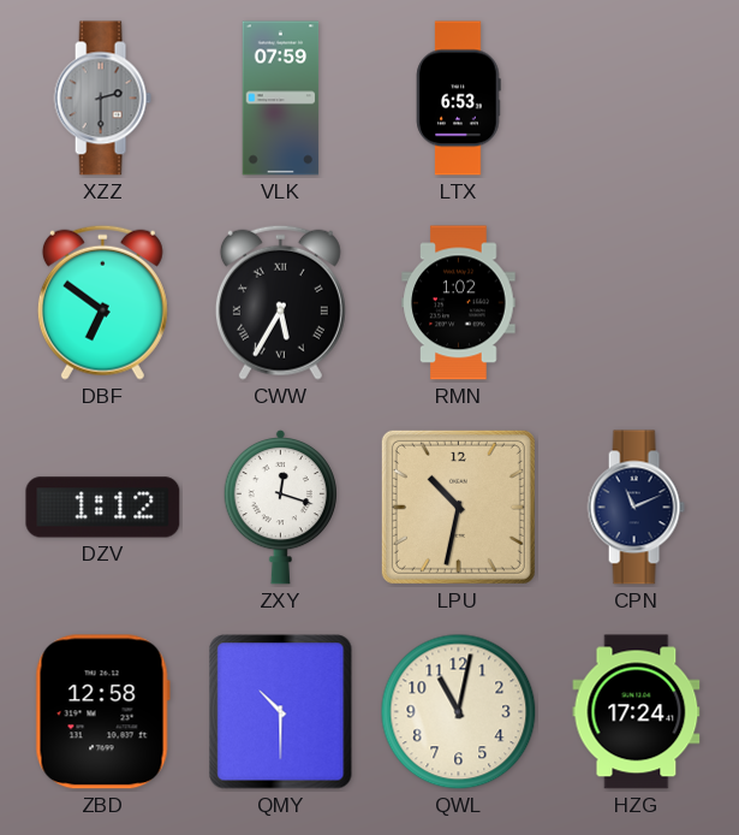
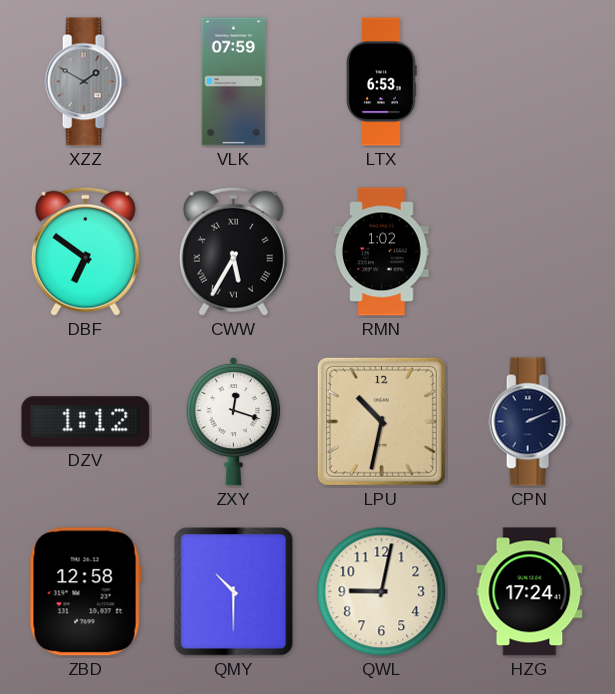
XZZ: 2:30 -> 1:50
CPN: 11:11 -> 2:11
QWL: 11:02 -> 9:02
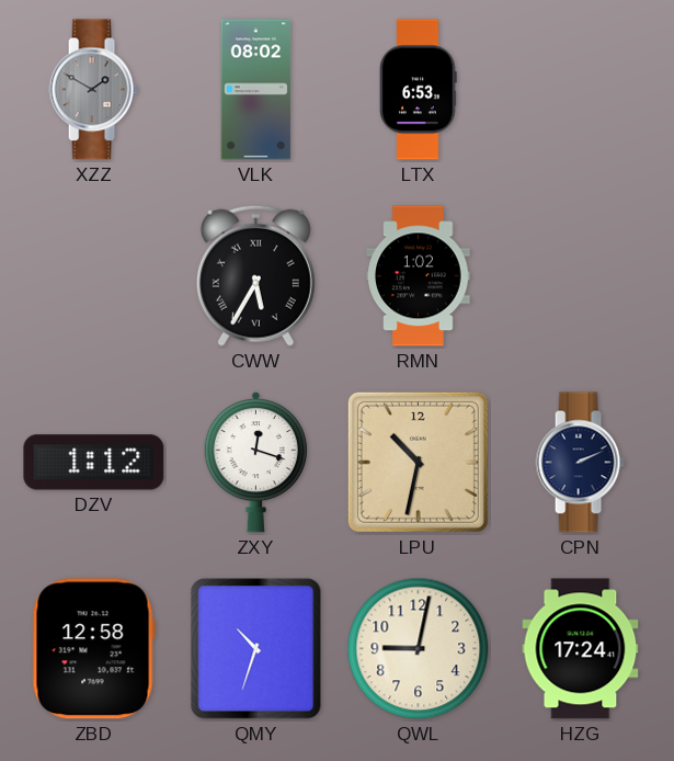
VLK: 07:59 -> 08:02
DBF: 6:51 -> none
QMY: 10:30 -> 10:33
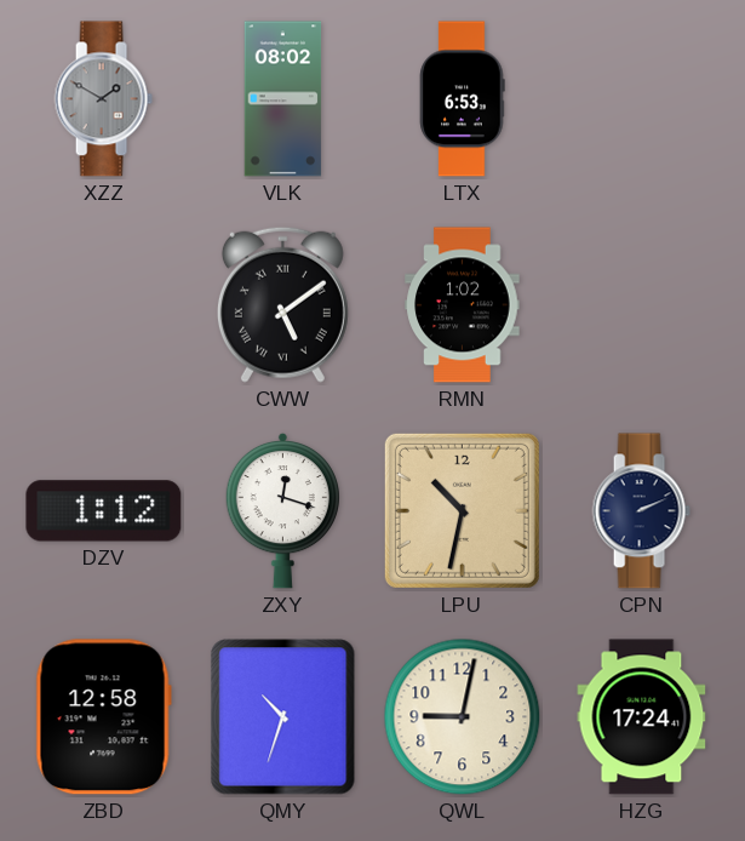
CWW: 5:35 -> 5:09
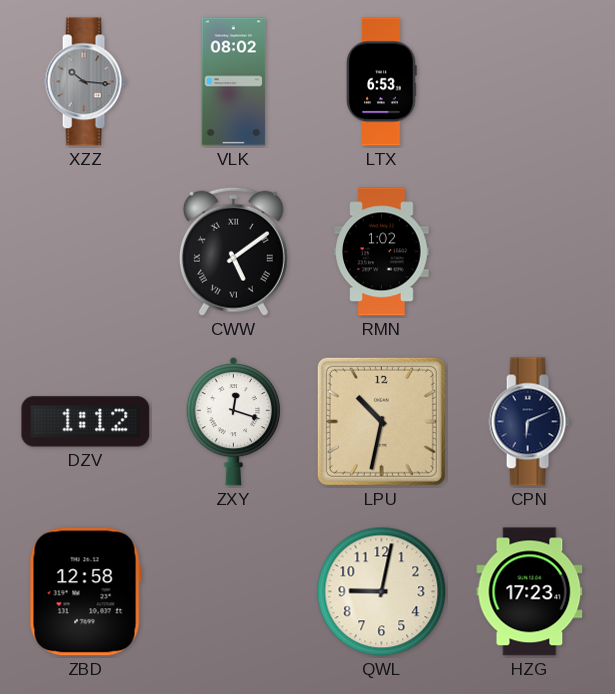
XZZ: 1:50 -> 10:16
CPN: 2:11 -> 6:11
QMY: 10:33 -> none
HZG: 17:24 -> 17:23
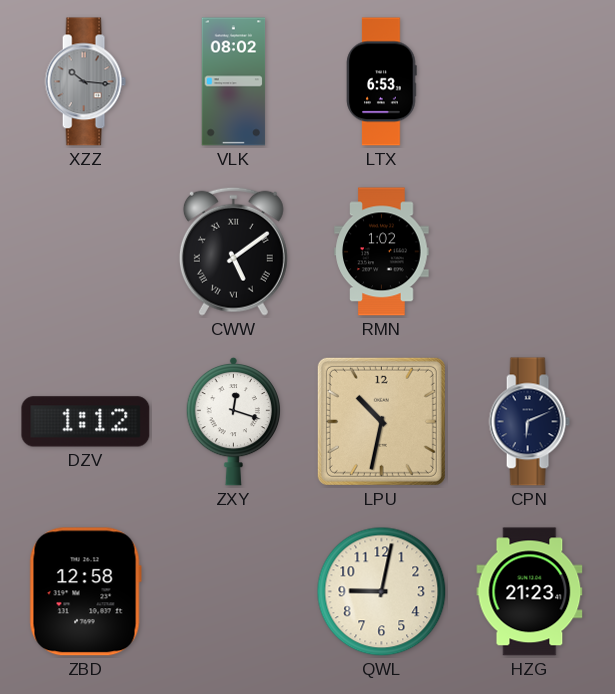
HZG: 17:23 -> 21:23
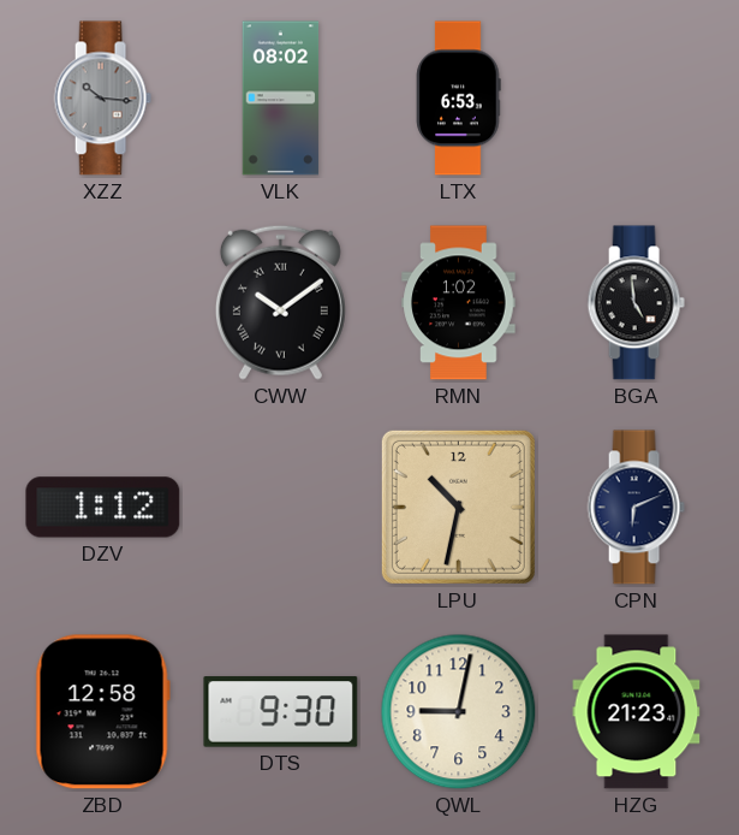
CWW: 5:09 -> 10:09
BGA: none -> 4:59
ZXY: 12:18 -> none
DTS: none -> 9:30
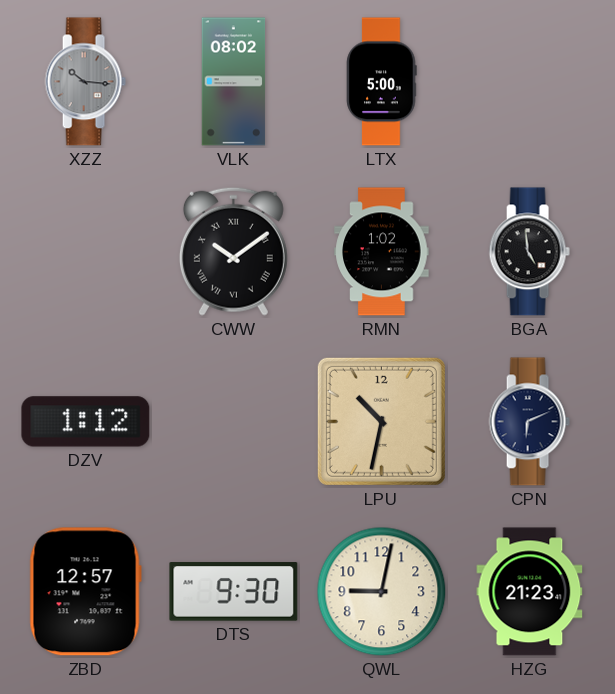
LTX: 6:53 -> 5:00
ZBD: 12:58 -> 12:57
